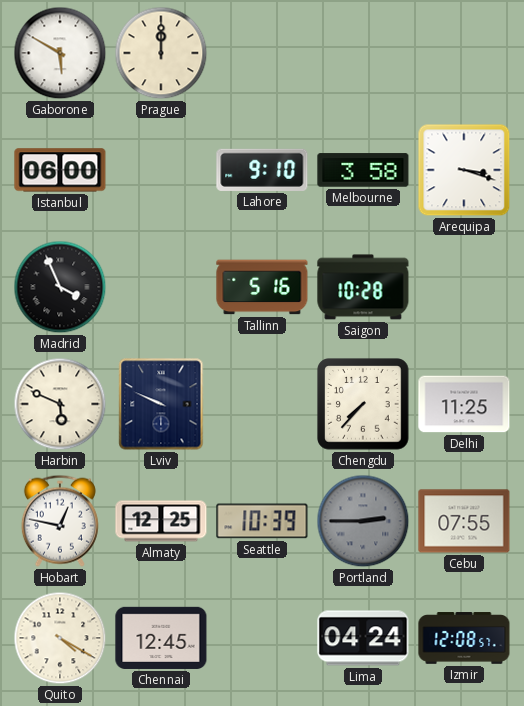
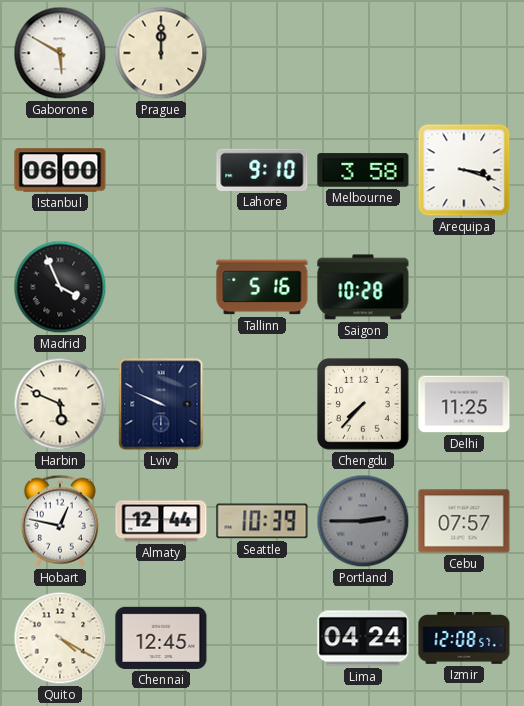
Almaty: 12:25 -> 12:44
Cebu: 07:55 -> 07:57
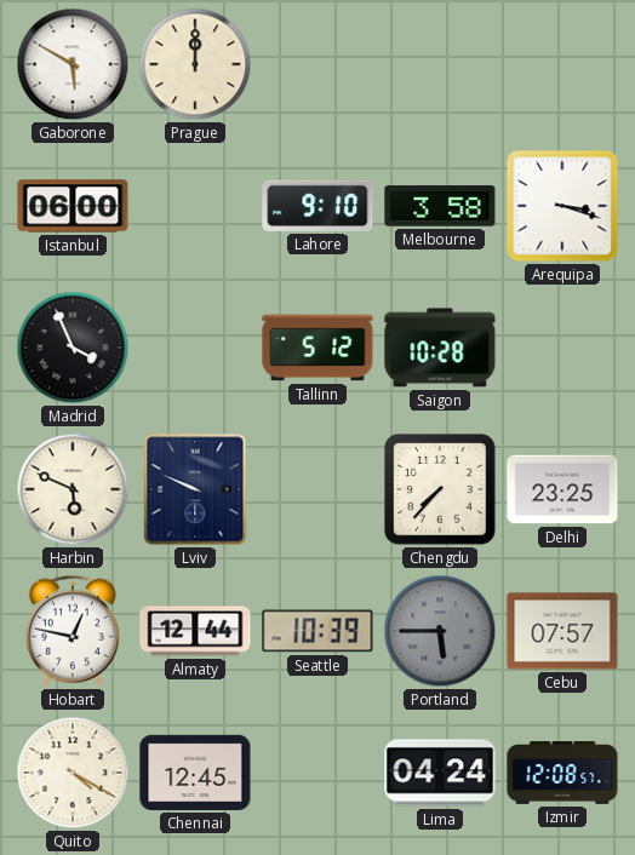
Tallinn: 5:16 -> 5:12
Delhi: 11:25 -> 23:25
Portland: 2:45 -> 5:45
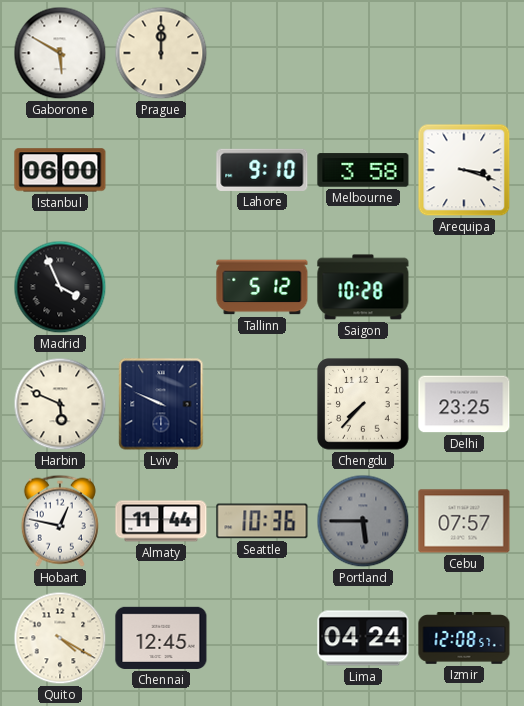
Almaty: 12:44 -> 11:44
Seattle: 10:39 -> 10:36
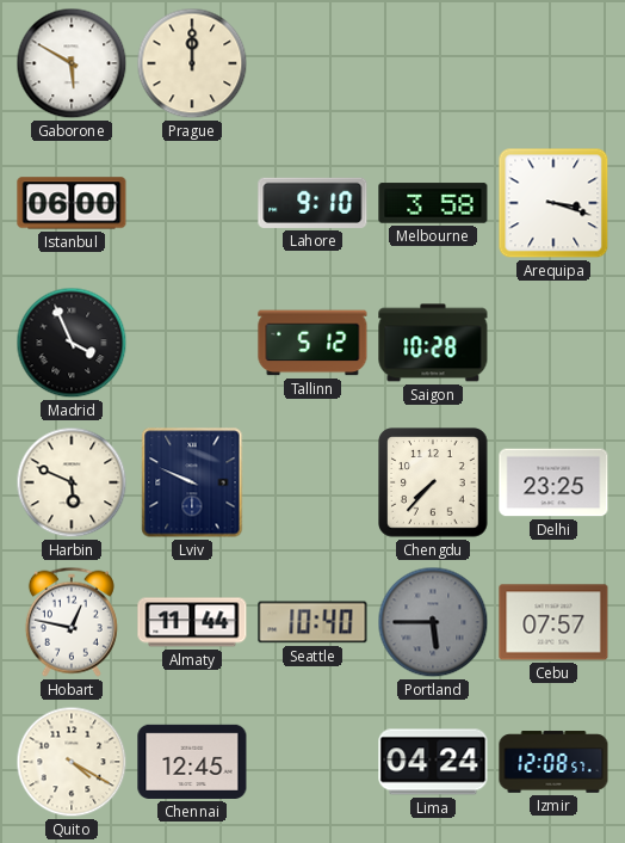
Seattle: 10:36 -> 10:40
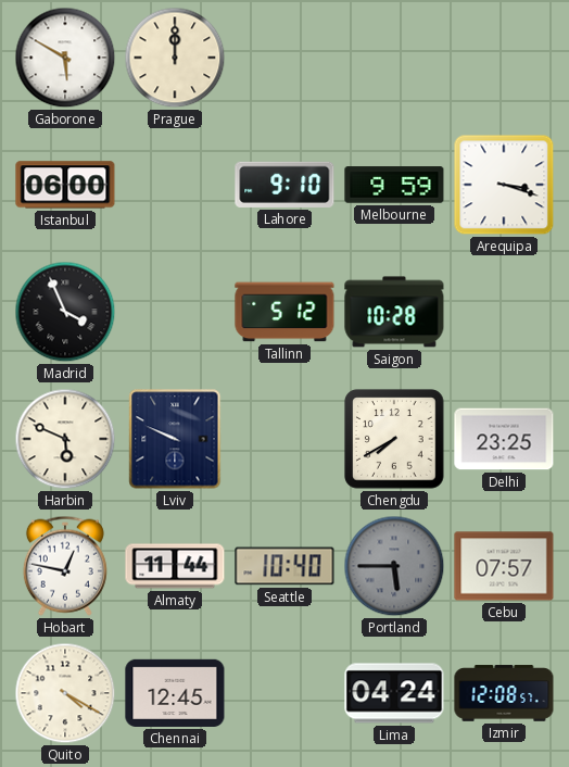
Melbourne: 3:58 -> 9:59
Chengdu: 7:37 -> 7:40
